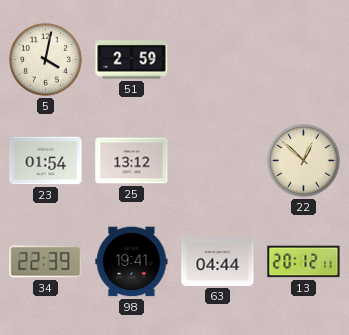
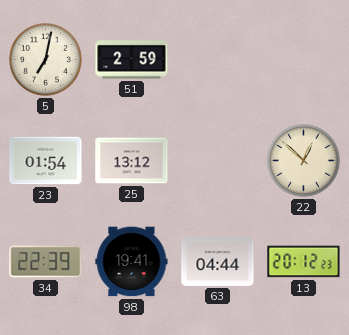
5: 4:02 -> 7:02
13: 20:12:11 -> 20:12:23
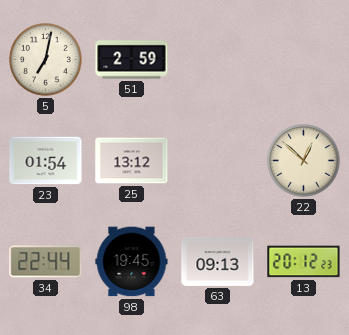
34: 22:39 -> 22:44
98: 19:41 -> 19:45
63: 04:44 -> 09:13
